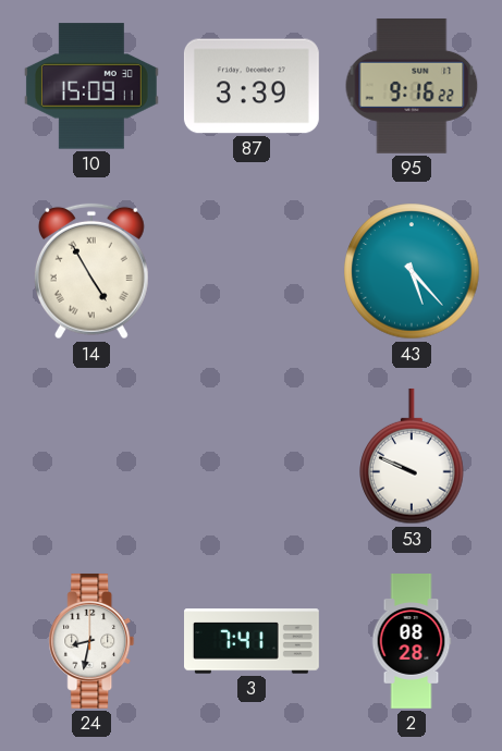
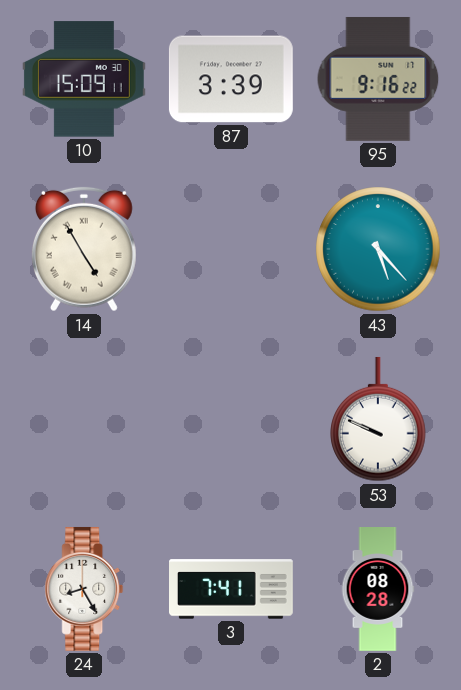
24: 8:32 -> 8:25
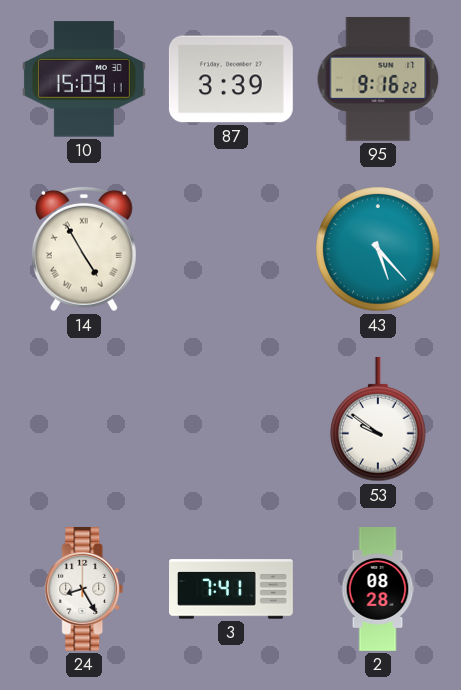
53: 9:49 -> 9:51
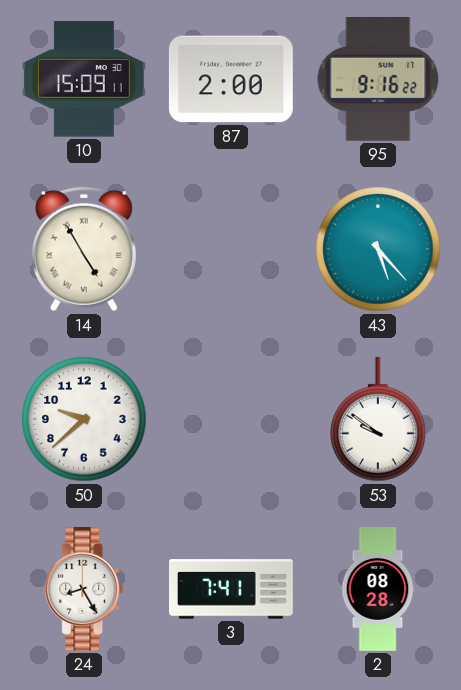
87: 3:39 -> 2:00
50: none -> 9:38
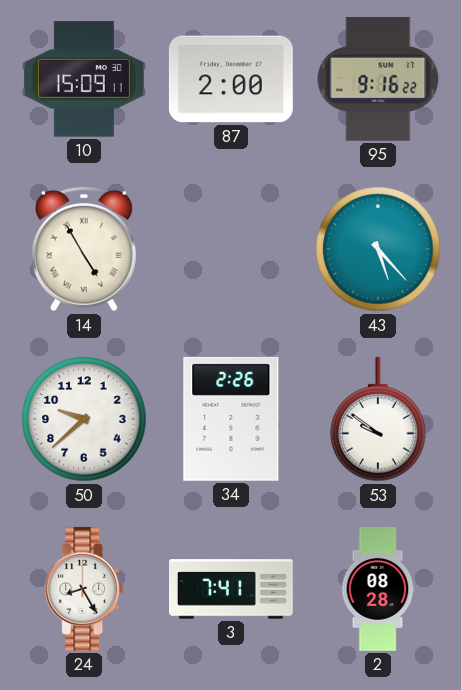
34: none -> 2:26
